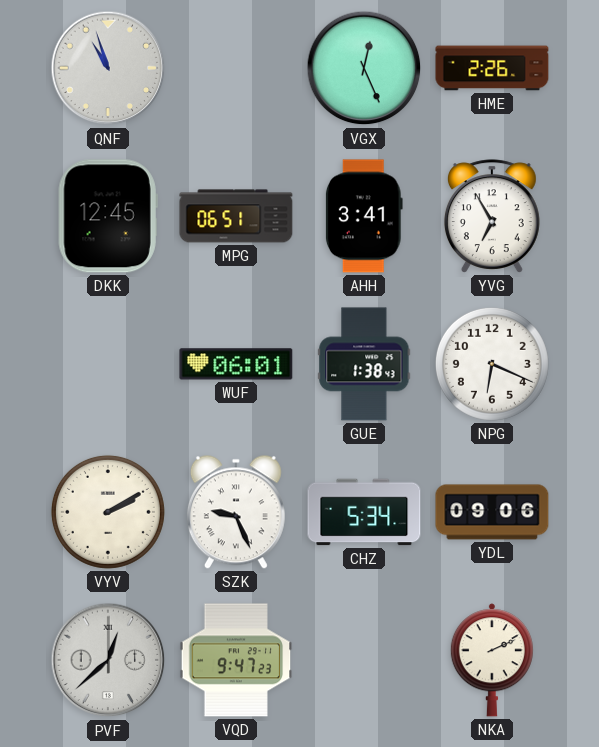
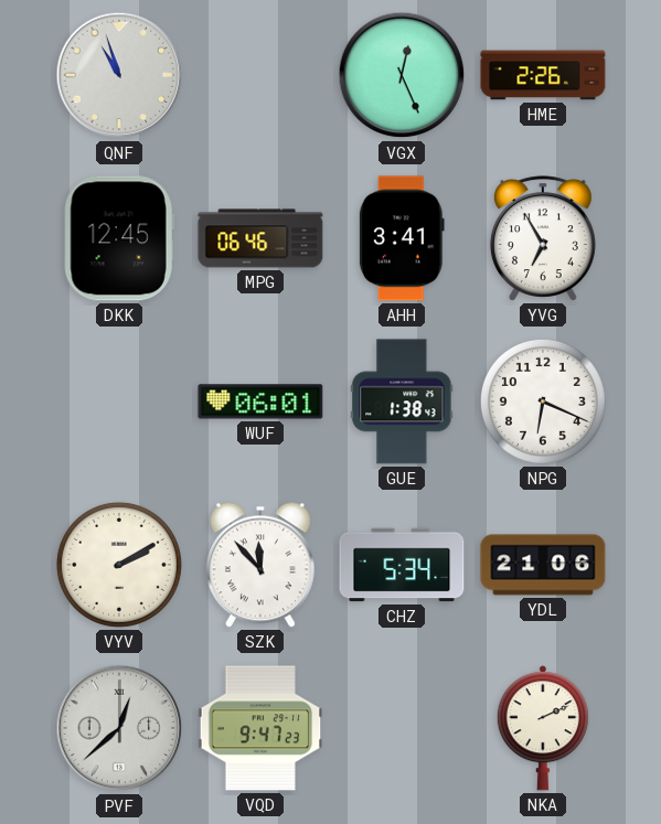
MPG: 06:51 -> 06:46
SZK: 9:26 -> 11:53
YDL: 09:06 -> 21:06
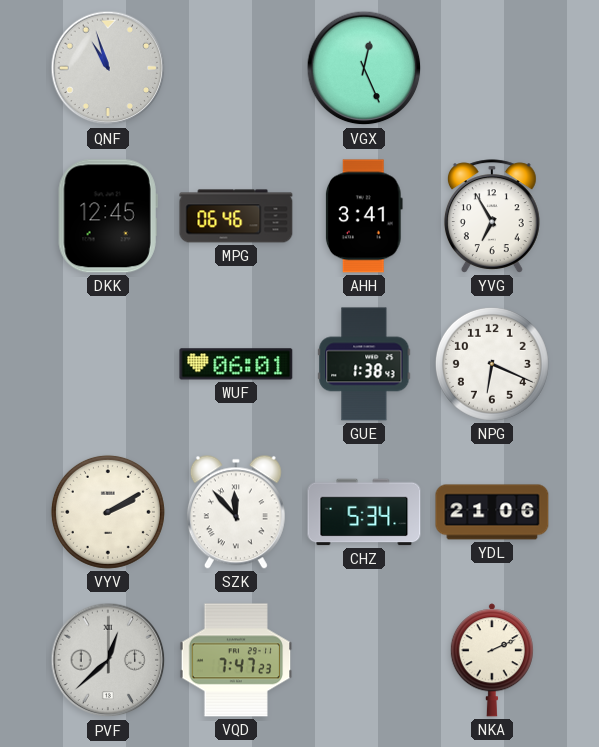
HME: 2:26 -> none
VQD: 9:47 -> 7:47
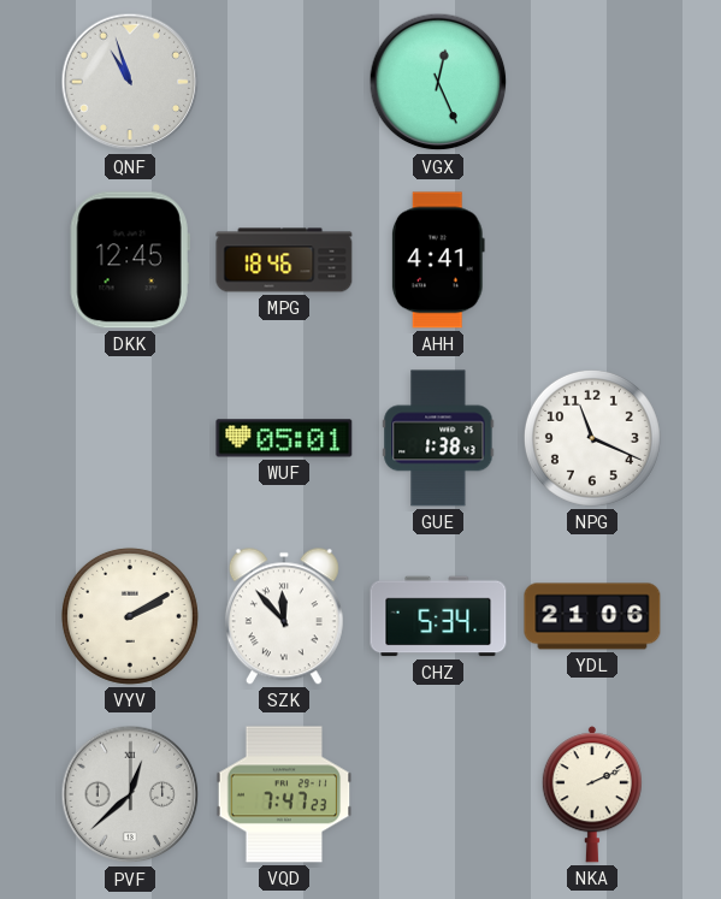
MPG: 06:46 -> 18:46
AHH: 3:41 -> 4:41
YVG: 6:55 -> none
WUF: 06:01 -> 05:01
NPG: 6:19 -> 11:19
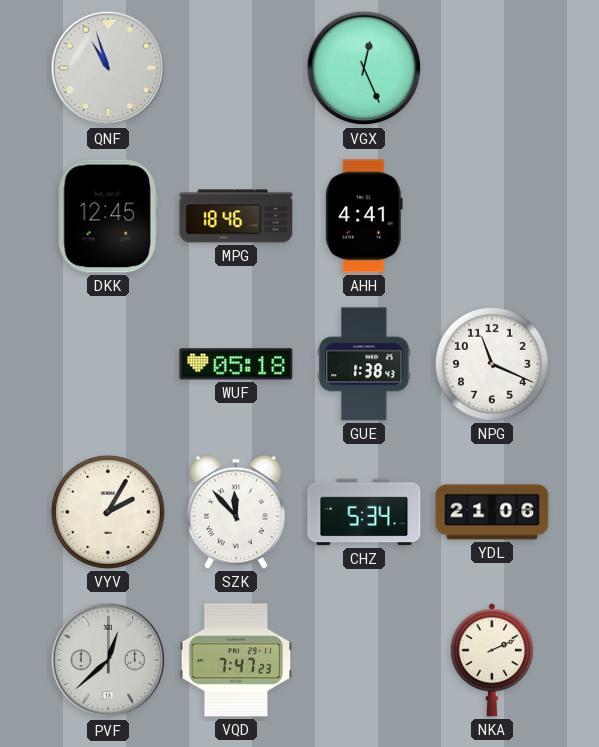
WUF: 05:01 -> 05:18
VYV: 2:10 -> 2:05
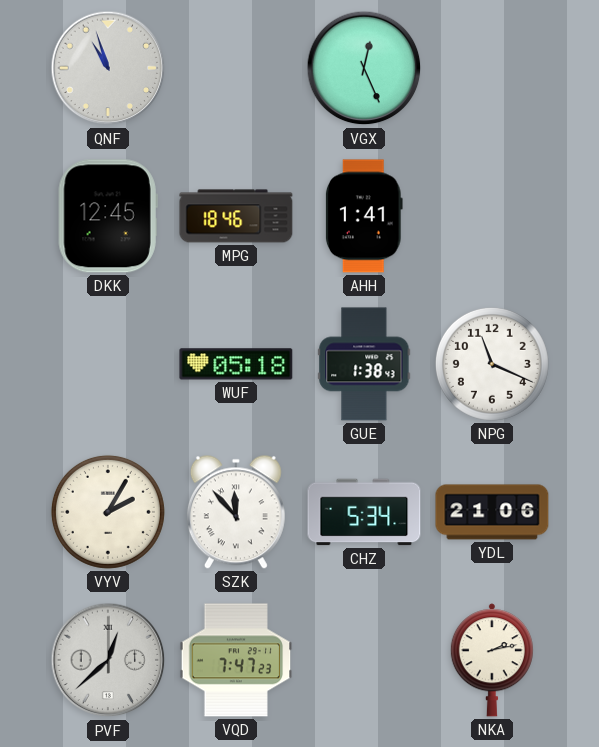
AHH: 4:41 -> 1:41
NKA: 2:11 -> 2:13
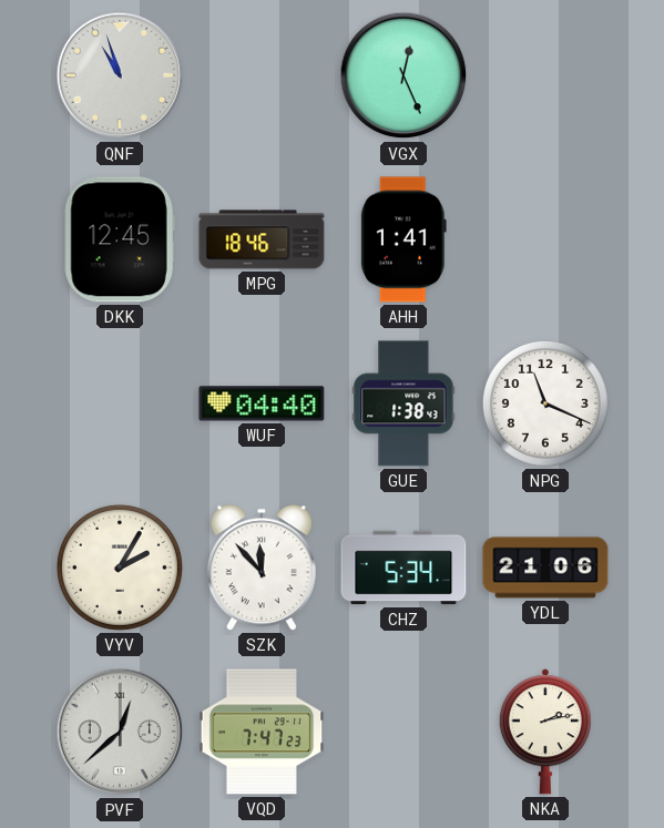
WUF: 05:18 -> 04:40
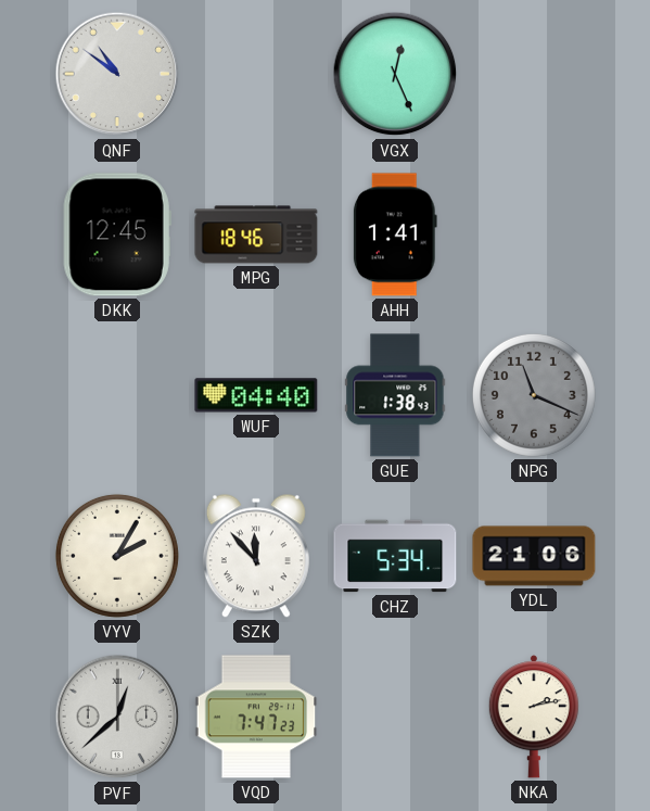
QNF: 10:57 -> 10:51
NPG dial: white -> grey
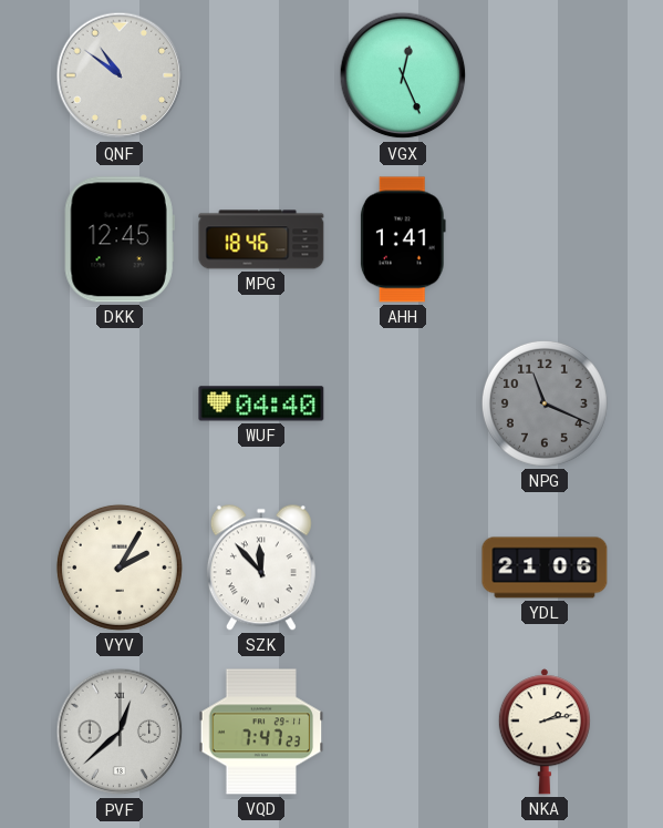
GUE: 1:38 -> none
CHZ: 5:34 -> none
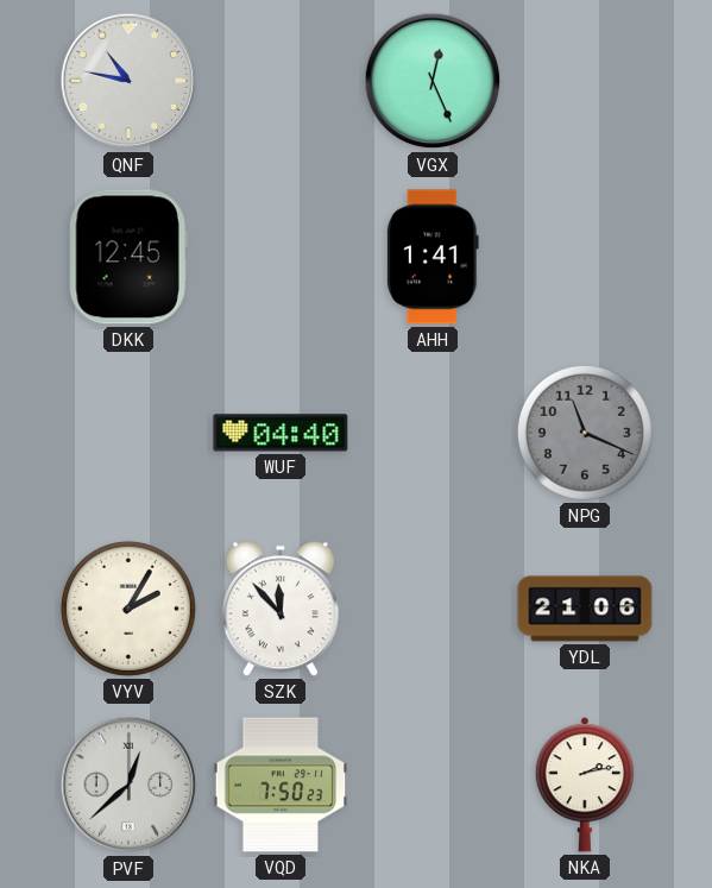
QNF: 10:51 -> 10:47
MPG: 18:46 -> none
VQD: 7:47 -> 7:50
